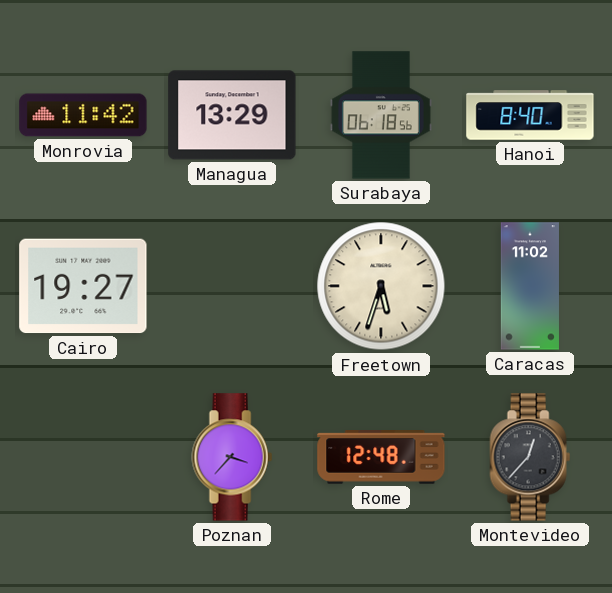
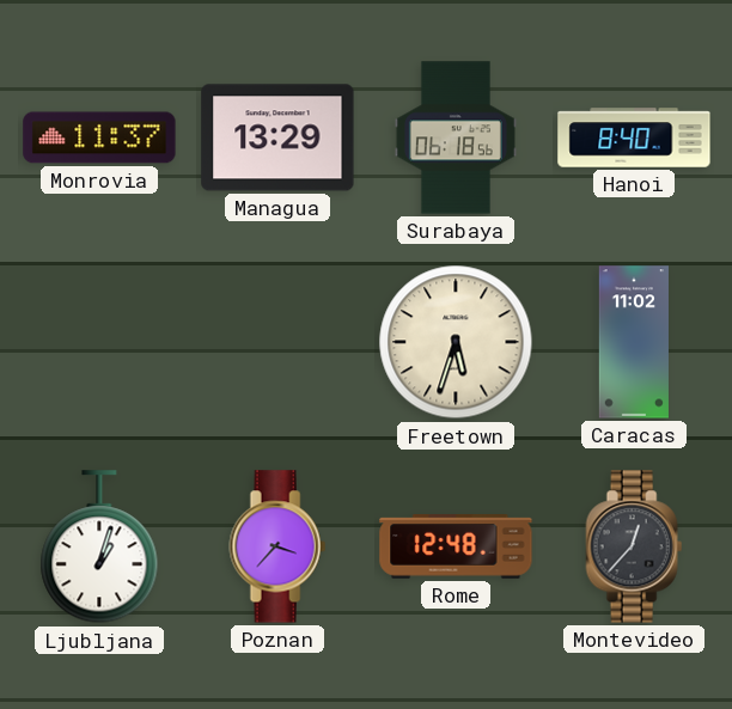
Monrovia: 11:42 -> 11:37
Cairo: 19:27 -> none
Ljubljana: none -> 1:03
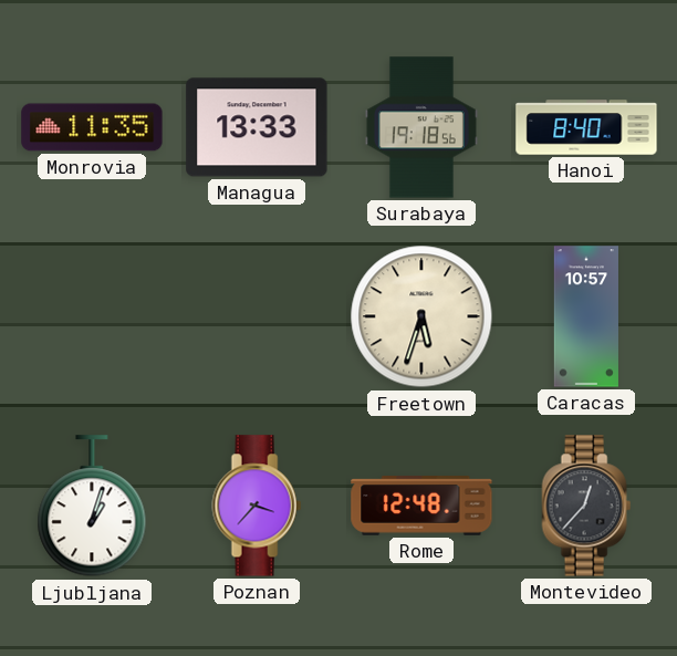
Monrovia: 11:37 -> 11:35
Managua: 13:29 -> 13:33
Surabaya: 06:18 -> 19:18
Caracas: 11:02 -> 10:57
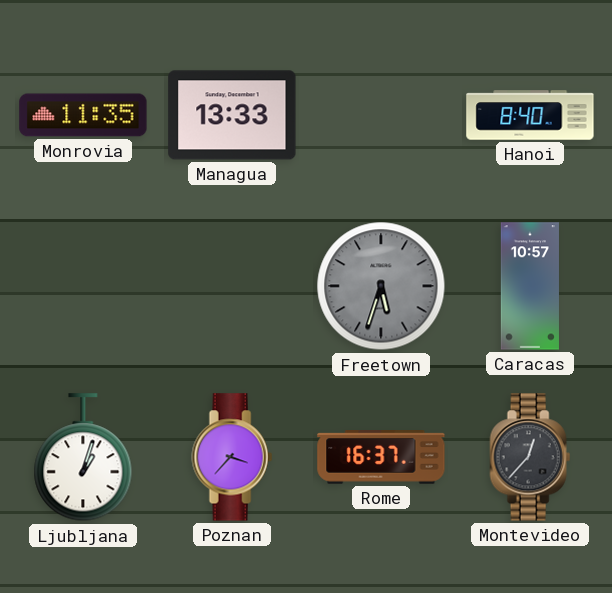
Surabaya: 19:18 -> none
Freetown dial: cream -> grey
Rome: 12:48 -> 16:37
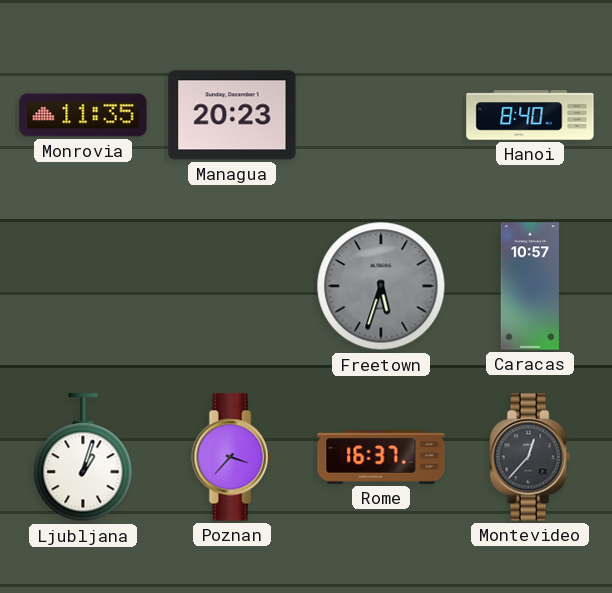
Managua: 13:33 -> 20:23
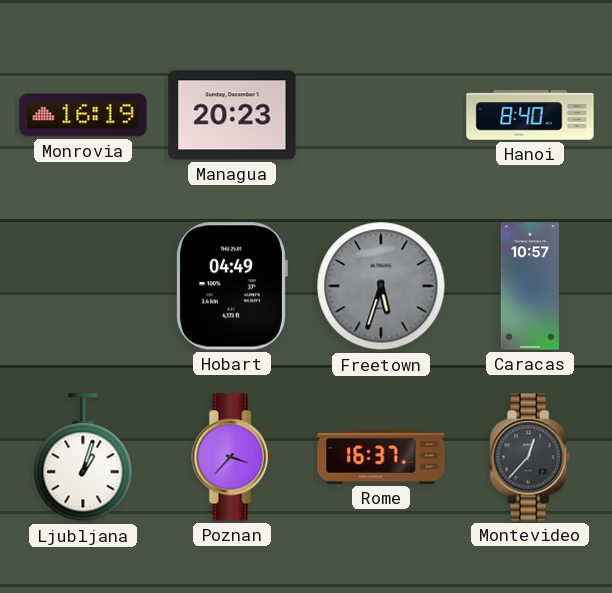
Monrovia: 11:35 -> 16:19
Hobart: none -> 04:49
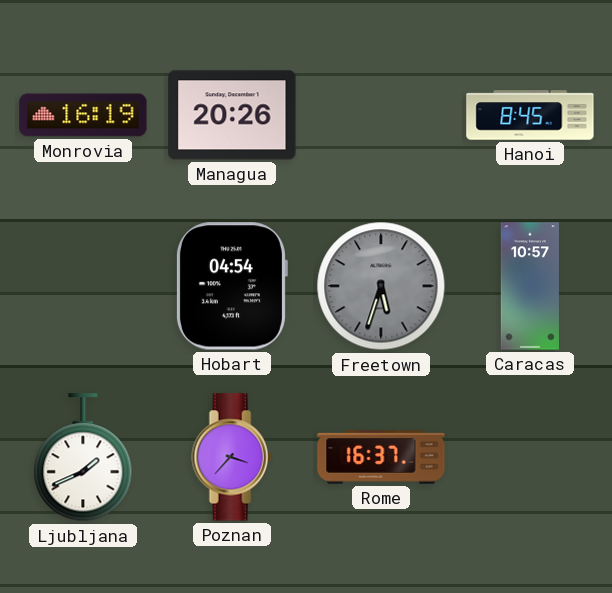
Managua: 20:23 -> 20:26
Hanoi: 8:40 -> 8:45
Hobart: 04:49 -> 04:54
Ljubljana: 1:03 -> 1:41
Montevideo: 12:37 -> none
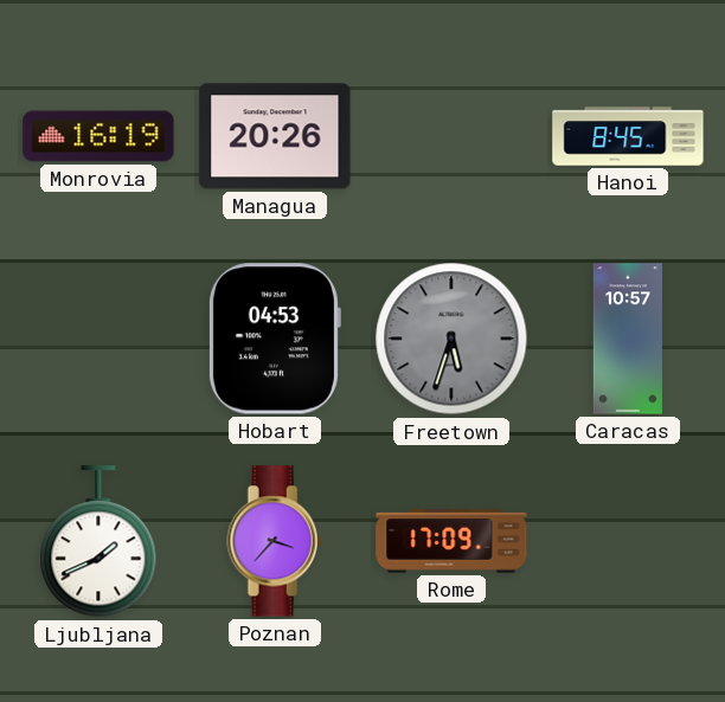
Hobart: 04:54 -> 04:53
Rome: 16:37 -> 17:09
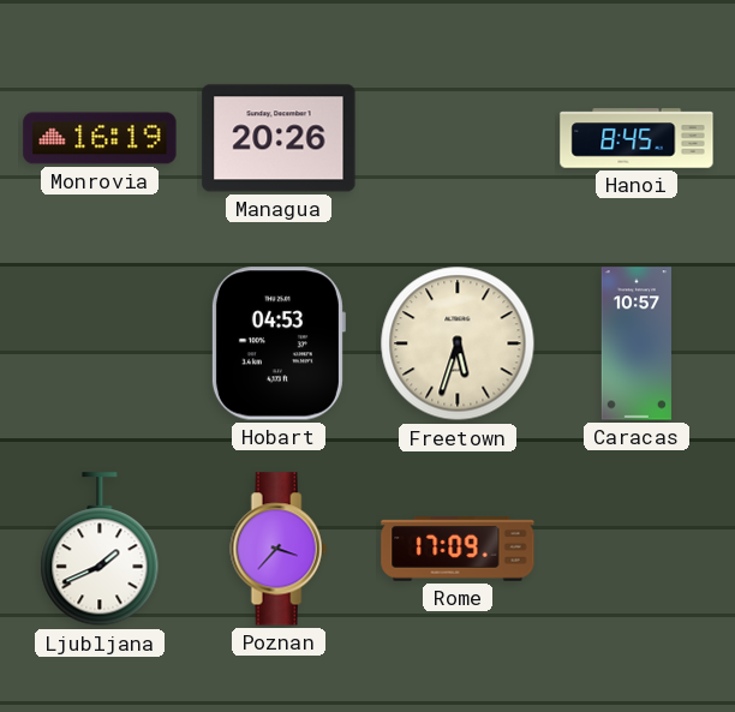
Freetown dial: grey -> cream
